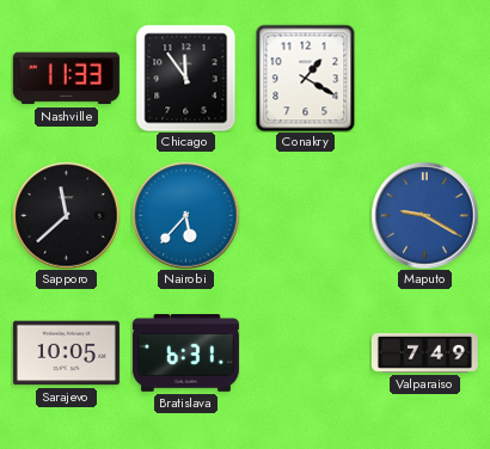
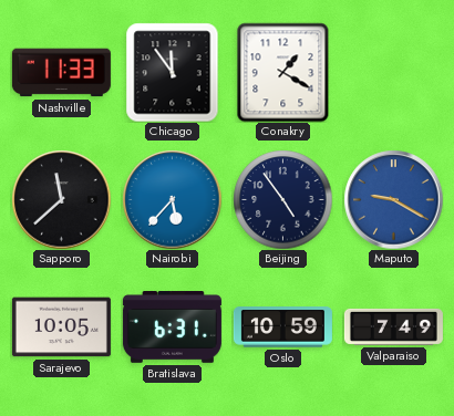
Beijing: none -> 4:54
Oslo: none -> 10:59
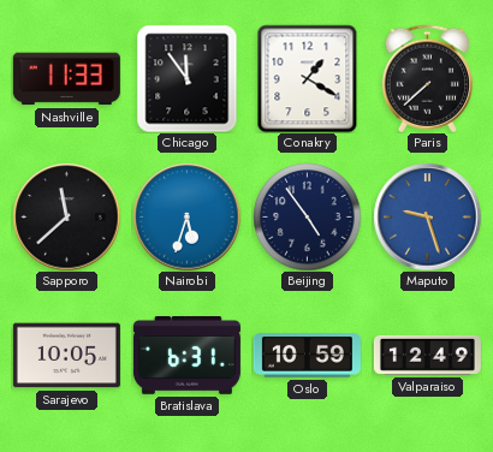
Paris: none -> 7:38
Nairobi: 5:37 -> 5:33
Maputo: 9:20 -> 9:27
Valparaiso: 7:49 -> 12:49
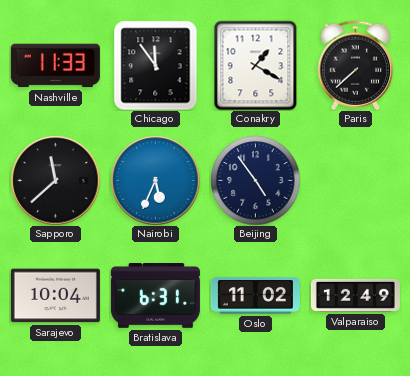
Nairobi: 5:33 -> 5:34
Maputo: 9:27 -> none
Sarajevo: 10:05 -> 10:04
Oslo: 10:59 -> 11:02
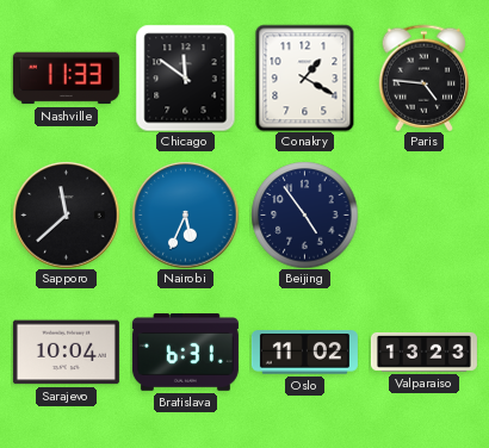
Chicago: 11:54 -> 11:51
Paris: 7:38 -> 4:46
Valparaiso: 12:49 -> 13:23
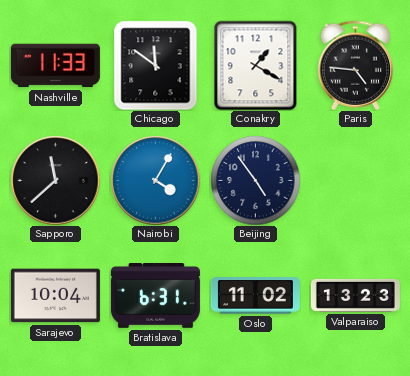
Nairobi: 5:34 -> 4:05
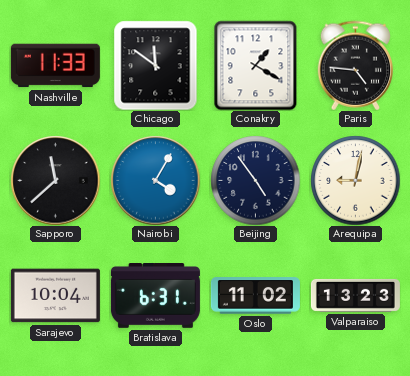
Arequipa: none -> 9:02
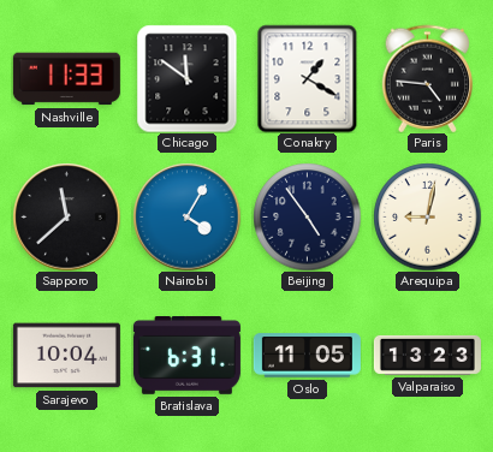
Oslo: 11:02 -> 11:05
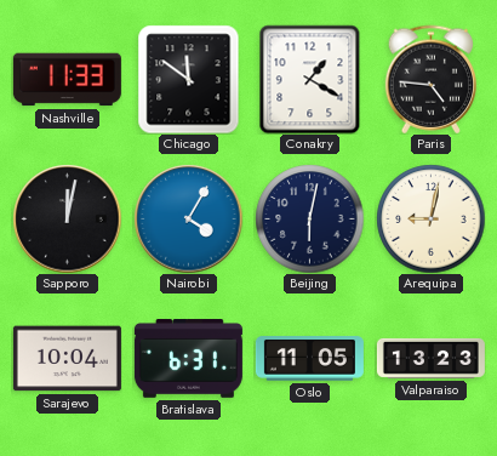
Sapporo: 11:38 -> 12:02
Beijing: 4:54 -> 6:02
